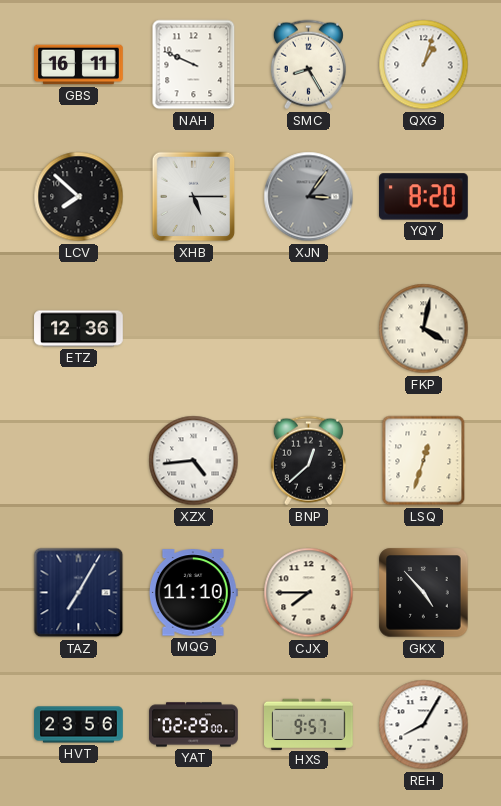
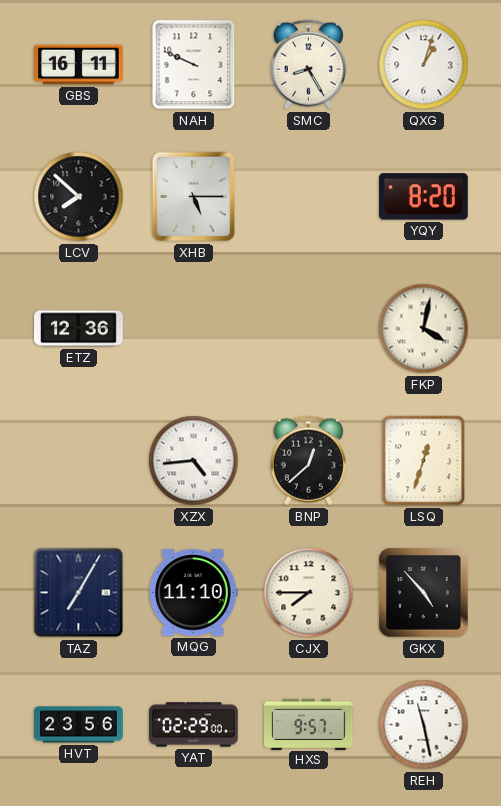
XJN: 3:06 -> none
REH: 8:05 -> 11:28
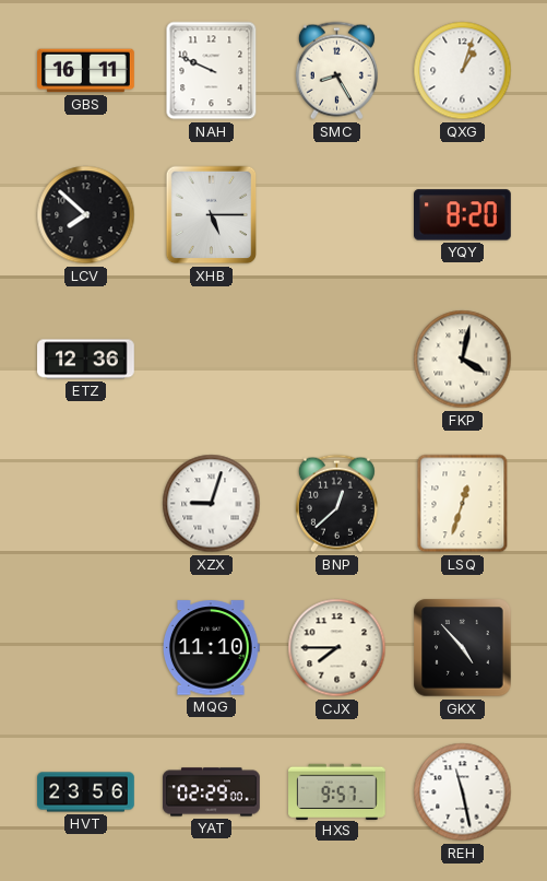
XZX: 4:44 -> 9:03
TAZ: 7:05 -> none
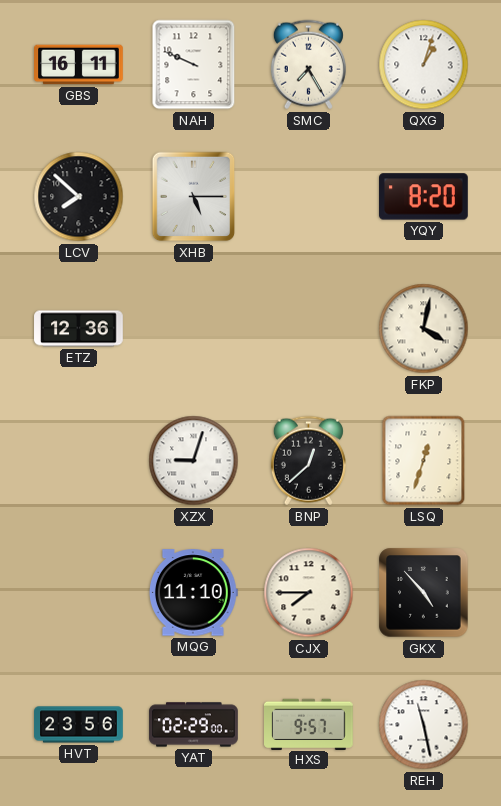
SMC: 8:25 -> 7:25
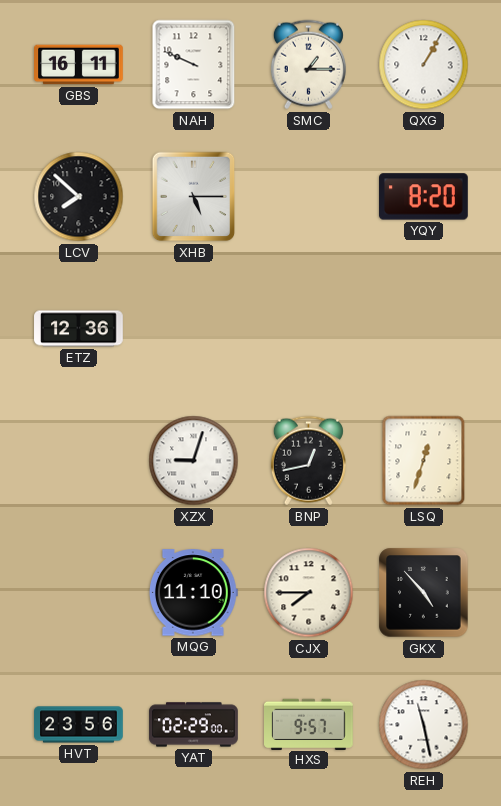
SMC: 7:25 -> 1:15
QXG: 1:03 -> 1:05
FKP: 4:02 -> none
BNP: 12:38 -> 12:43
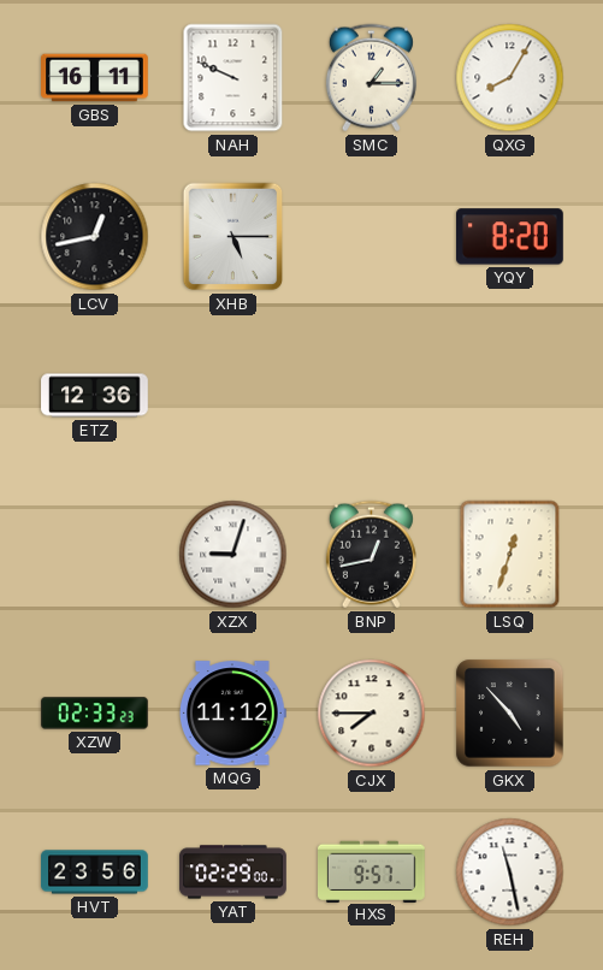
QXG: 1:05 -> 8:05
LCV: 7:52 -> 12:43
XZW: none -> 02:33
MQG: 11:10 -> 11:12
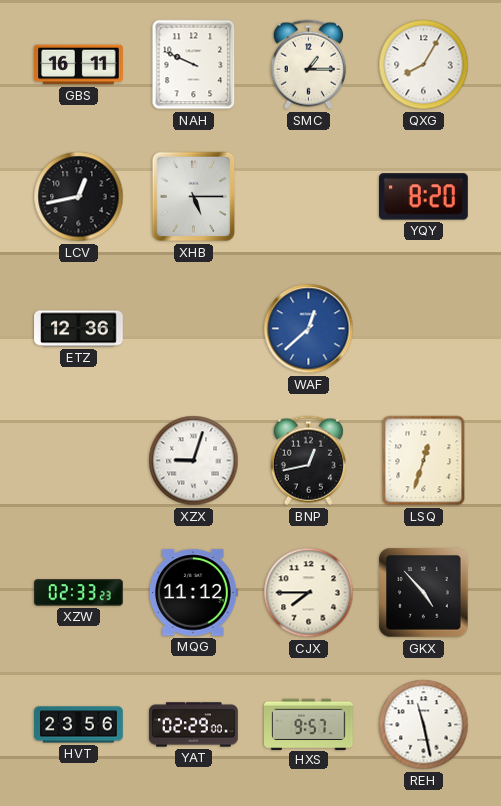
WAF: none -> 12:38
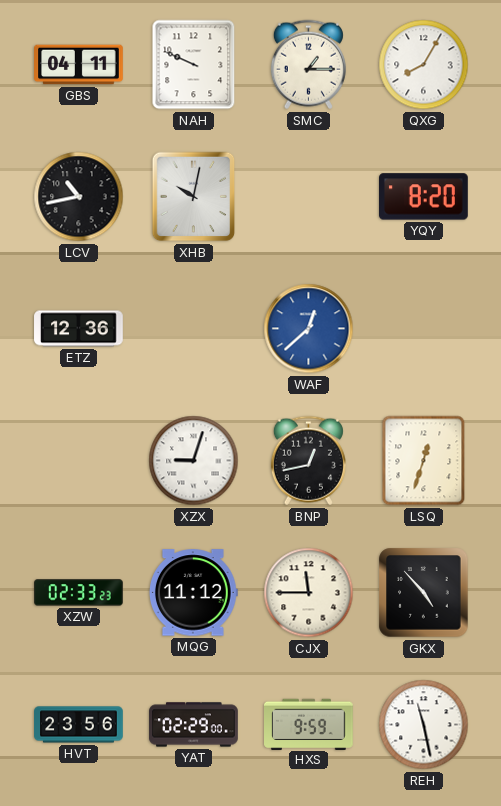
GBS: 16:11 -> 04:11
LCV: 12:43 -> 10:43
XHB: 5:15 -> 10:02
CJX: 7:45 -> 11:45
HXS: 9:57 -> 9:59
